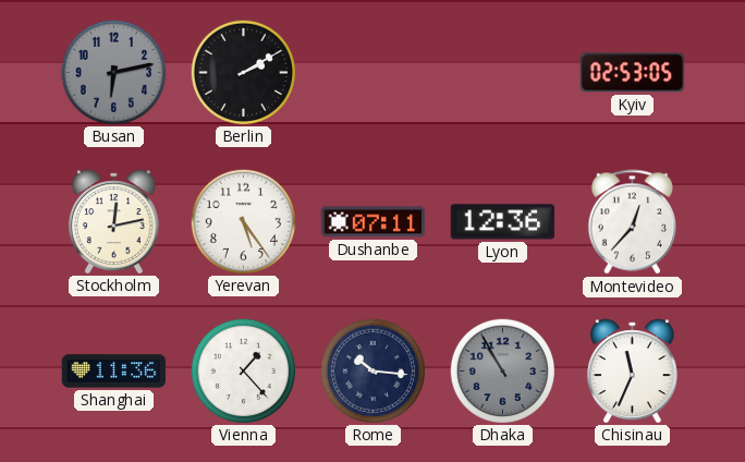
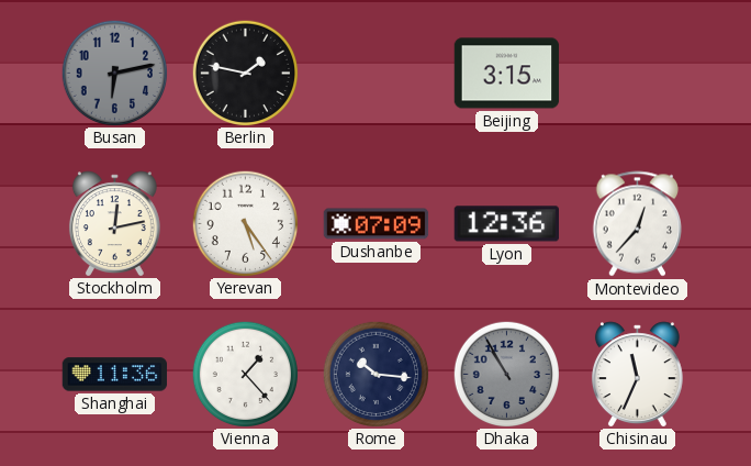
Berlin: 2:10 -> 1:47
Beijing: none -> 3:15
Kyiv: 02:53 -> none
Dushanbe: 07:11 -> 07:09
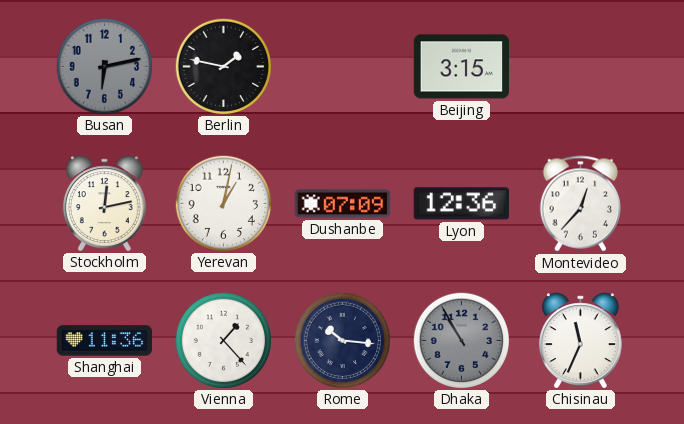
Yerevan: 5:24 -> 1:02
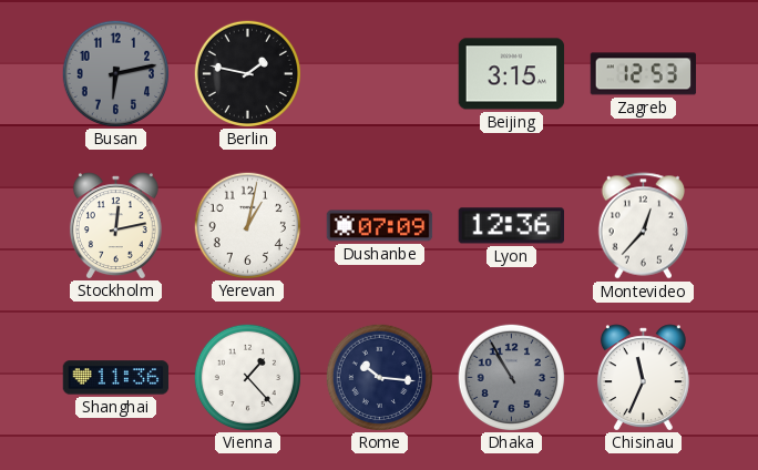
Zagreb: none -> 12:53
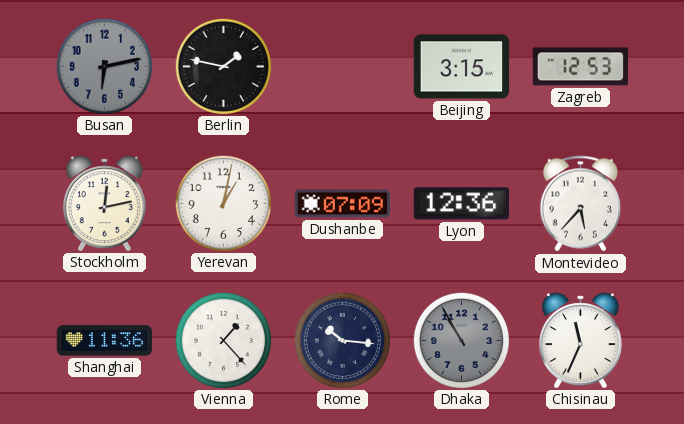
Montevideo: 12:37 -> 5:37
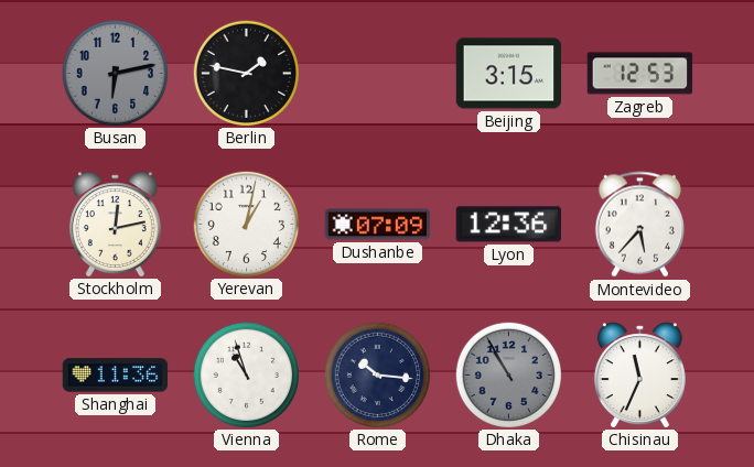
Vienna: 1:23 -> 10:57
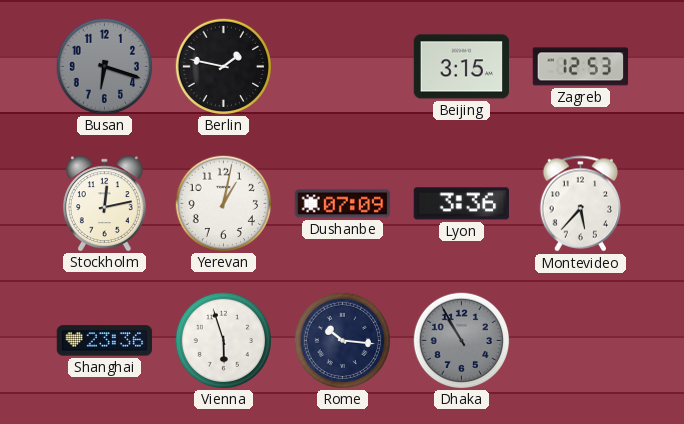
Busan: 6:13 -> 6:18
Lyon: 12:36 -> 3:36
Shanghai: 11:36 -> 23:36
Vienna: 10:57 -> 5:57
Chisinau: 11:34 -> none
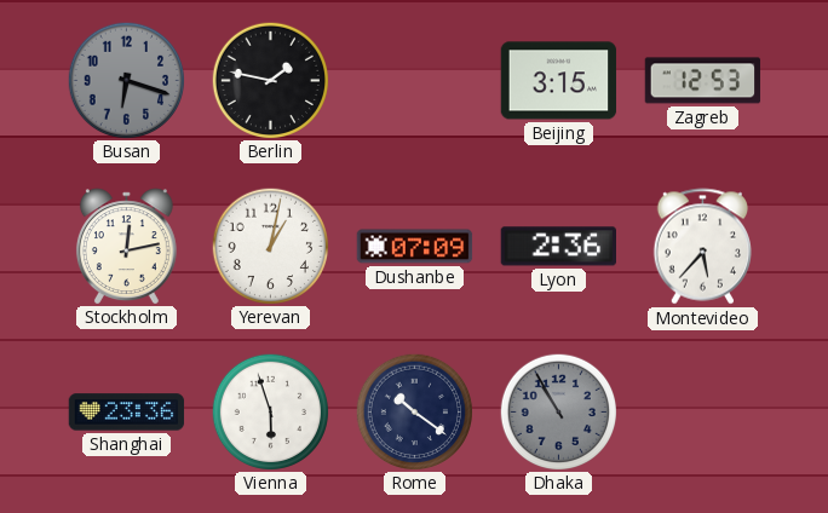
Lyon: 3:36 -> 2:36
Rome: 10:16 -> 10:21
